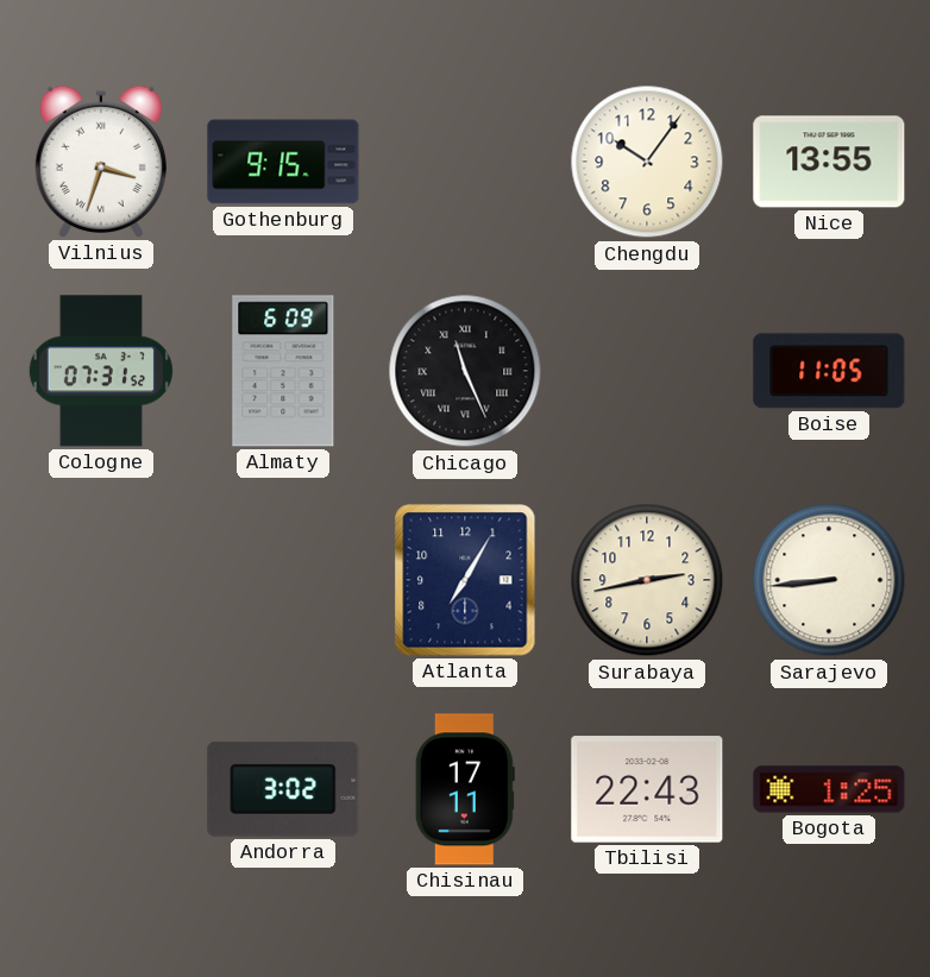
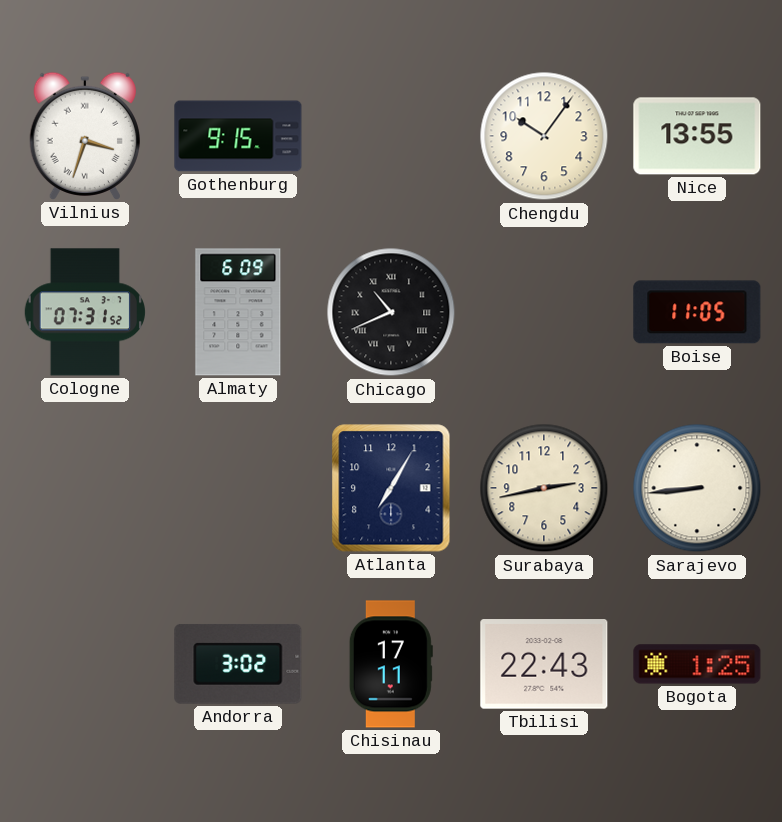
Chicago: 11:26 -> 10:41
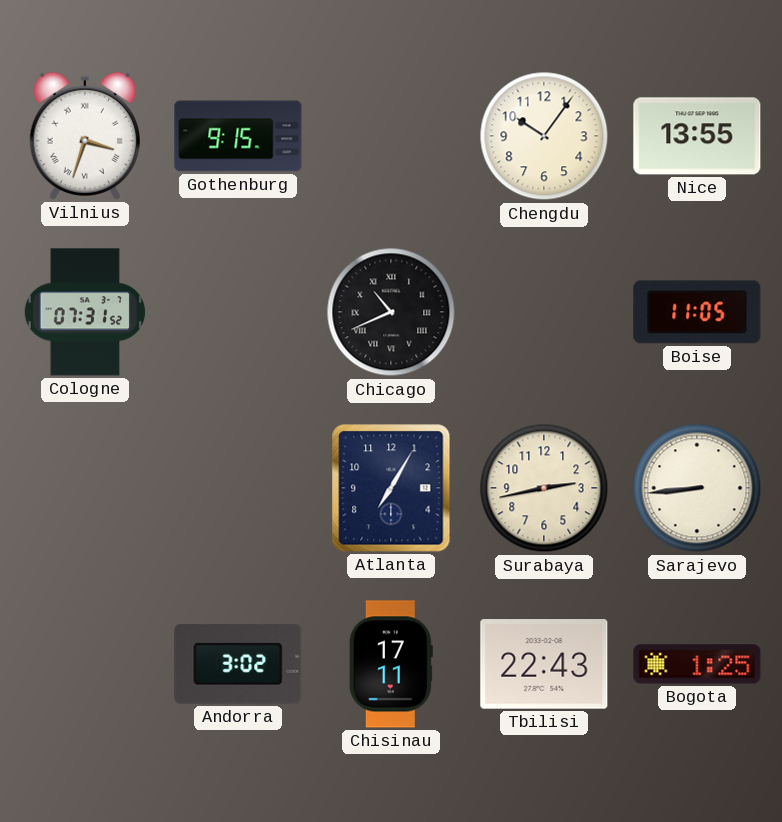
Almaty: 6:09 -> none
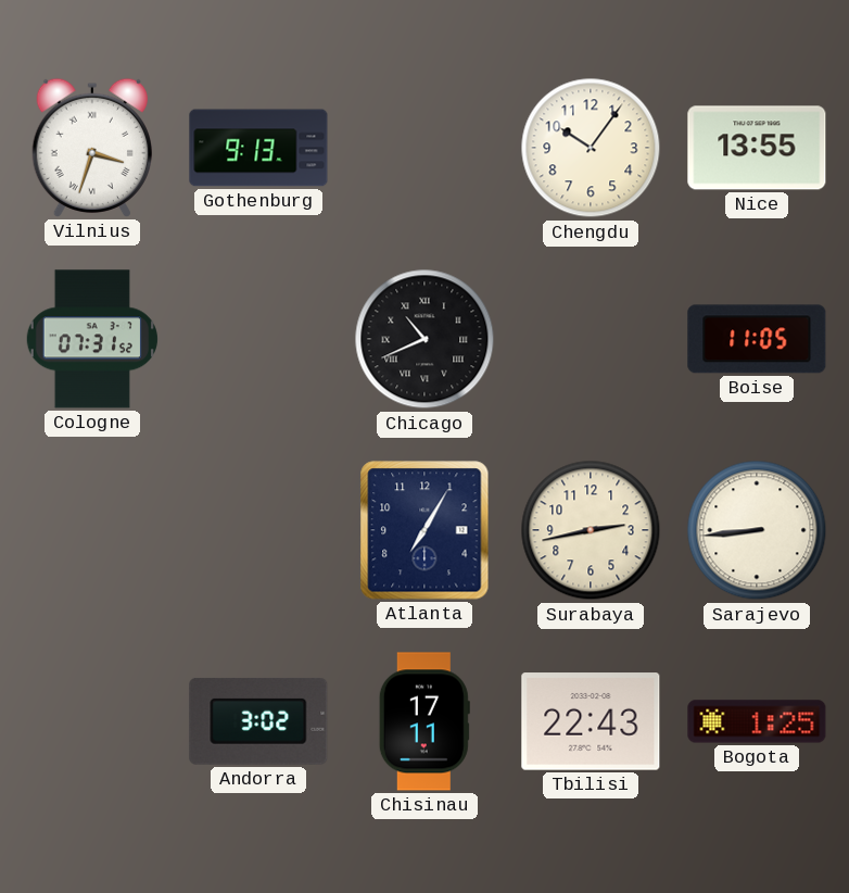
Gothenburg: 9:15 -> 9:13
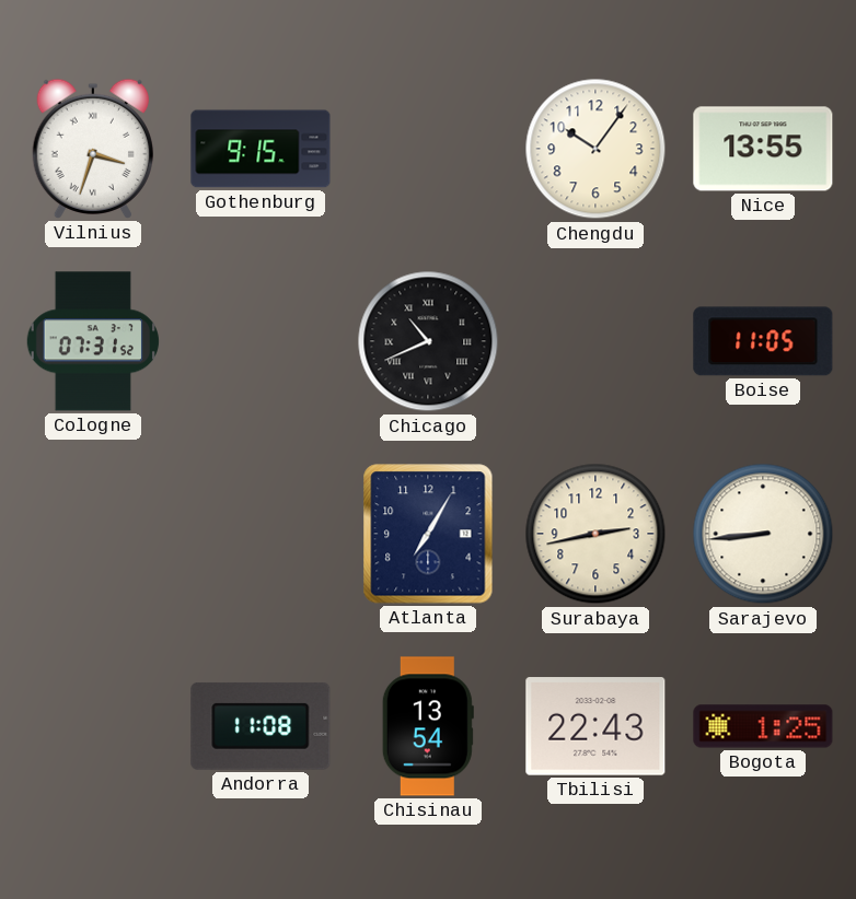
Gothenburg: 9:13 -> 9:15
Andorra: 3:02 -> 11:08
Chisinau: 17:11 -> 13:54
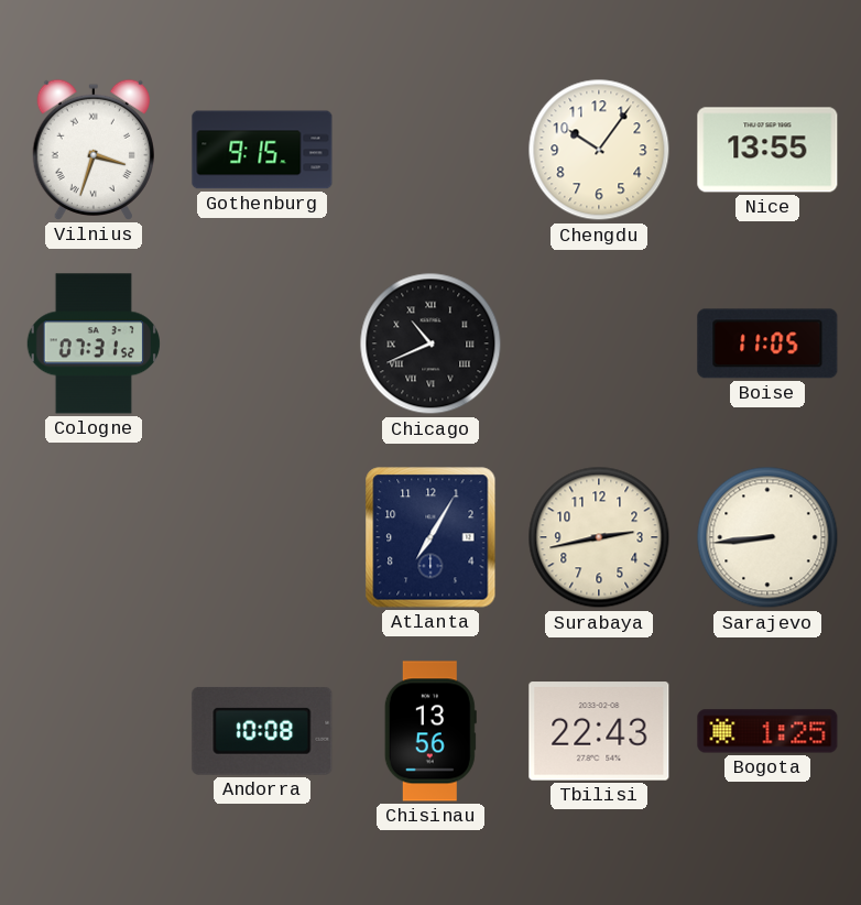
Andorra: 11:08 -> 10:08
Chisinau: 13:54 -> 13:56
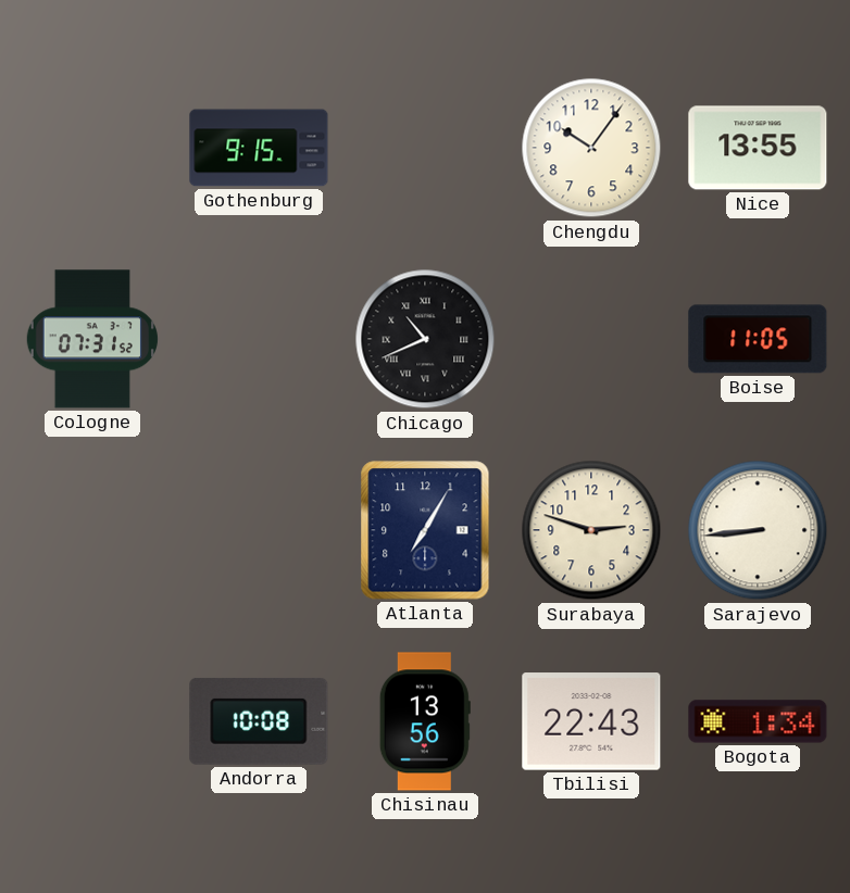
Vilnius: 3:33 -> none
Surabaya: 2:43 -> 2:48
Bogota: 1:25 -> 1:34
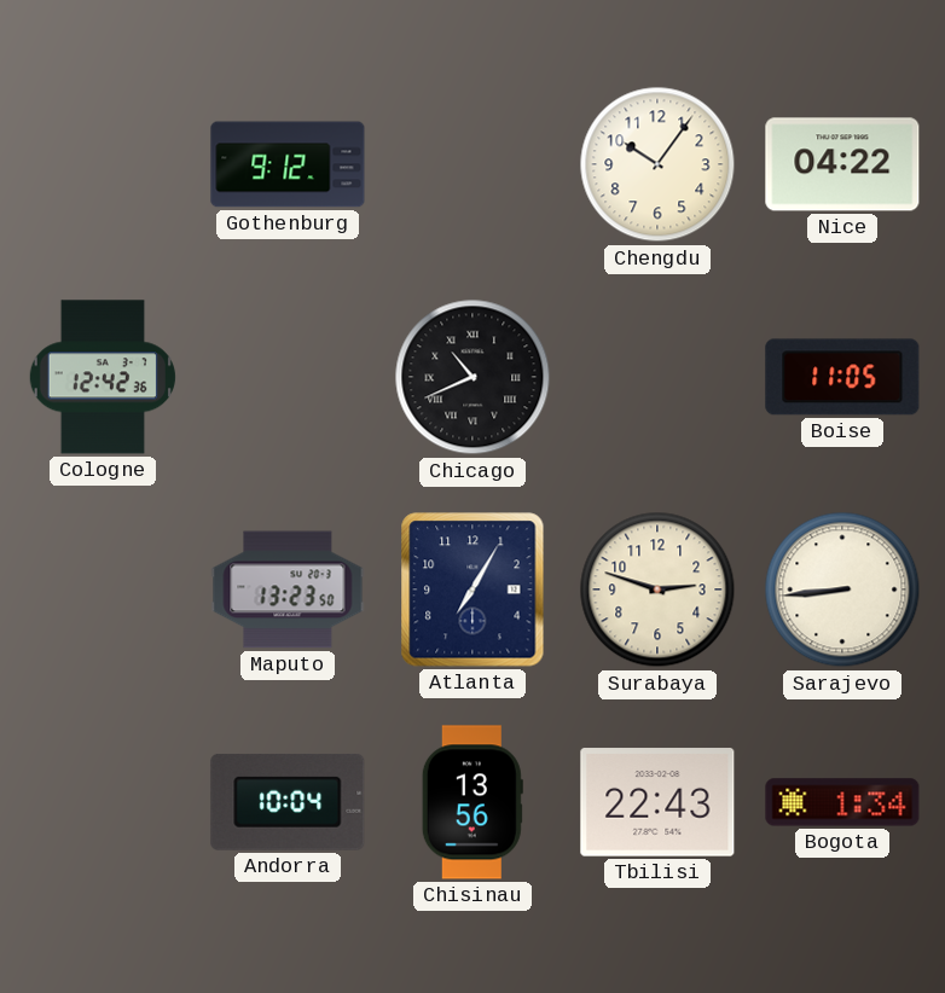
Gothenburg: 9:15 -> 9:12
Nice: 13:55 -> 04:22
Cologne: 07:31 -> 12:42
Maputo: none -> 13:23
Andorra: 10:08 -> 10:04
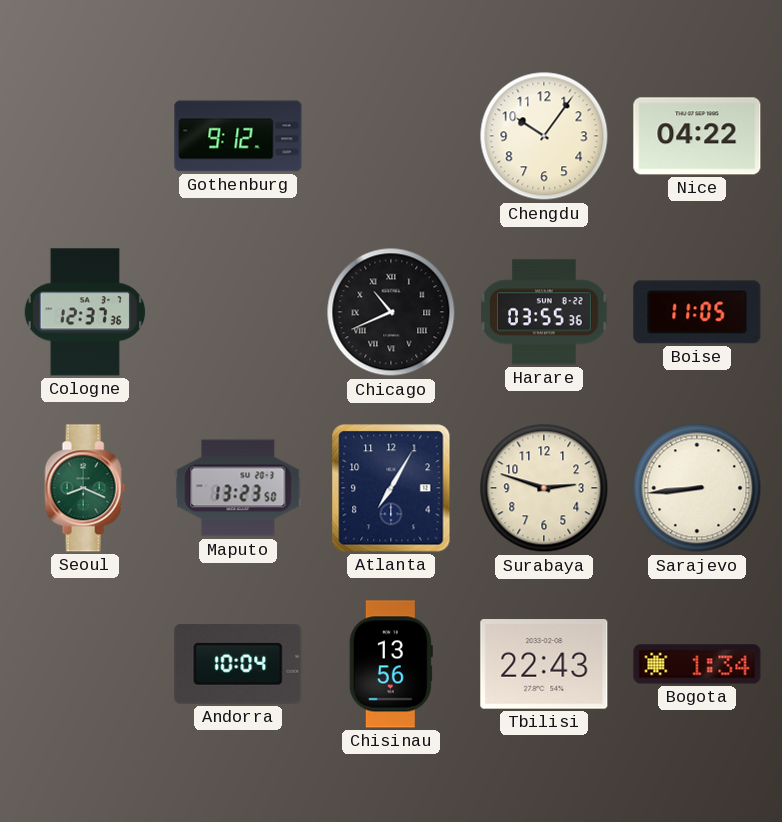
Cologne: 12:42 -> 12:37
Harare: none -> 03:55
Seoul: none -> 8:19
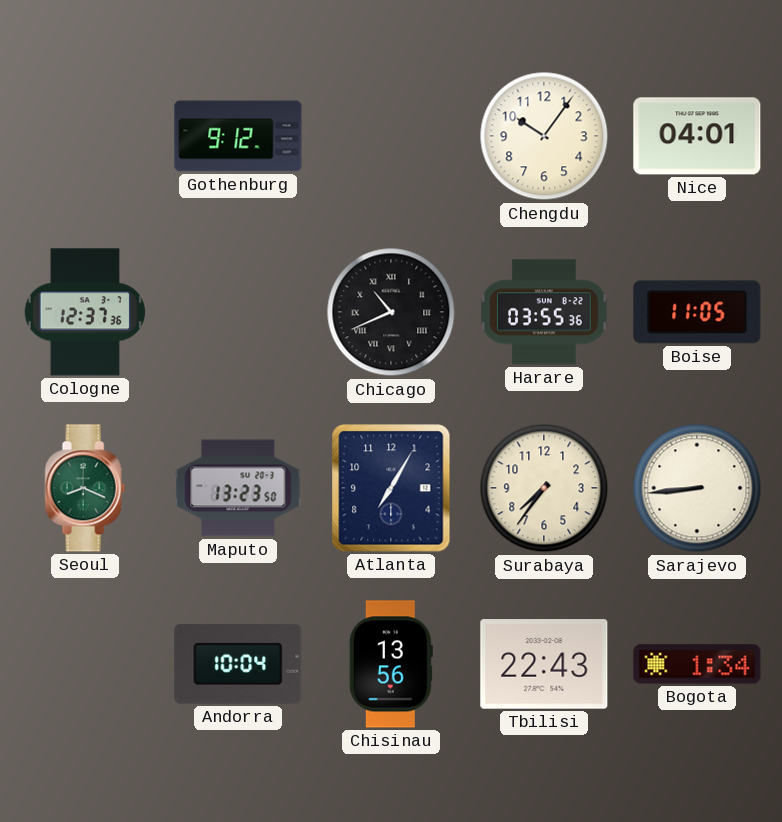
Nice: 04:22 -> 04:01
Surabaya: 2:48 -> 7:36
